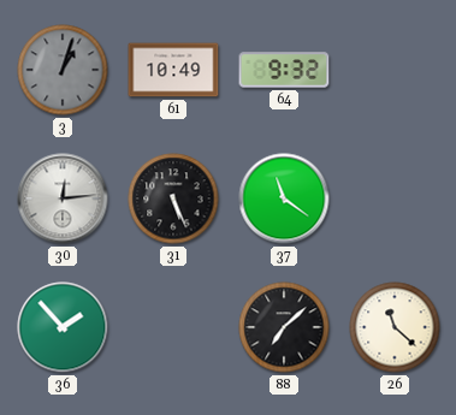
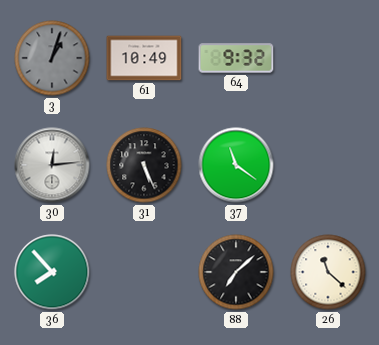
36: 1:53 -> 7:53
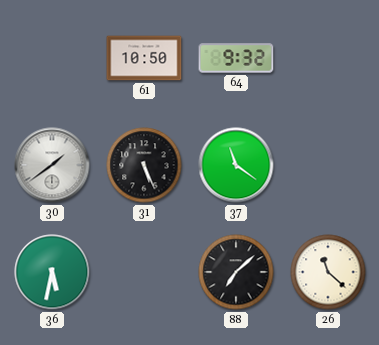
3: 1:03 -> none
61: 10:49 -> 10:50
30: 12:14 -> 1:39
36: 7:53 -> 5:32
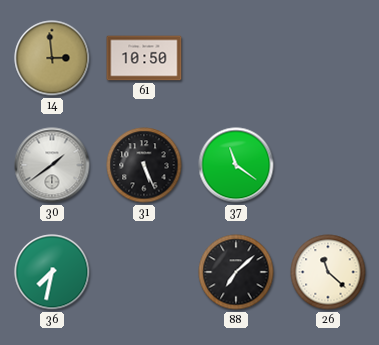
14: none -> 2:59
64: 9:32 -> none
36: 5:32 -> 7:32
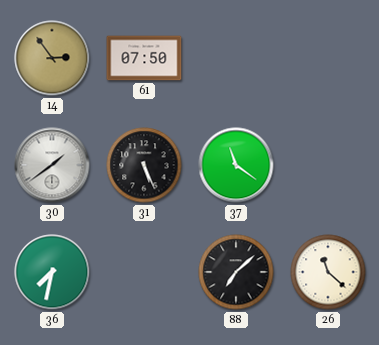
14: 2:59 -> 2:54
61: 10:50 -> 07:50
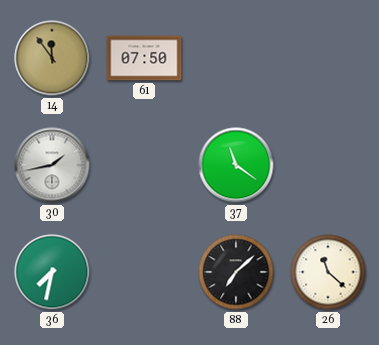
14: 2:54 -> 11:54
30: 1:39 -> 1:43
31: 5:26 -> none
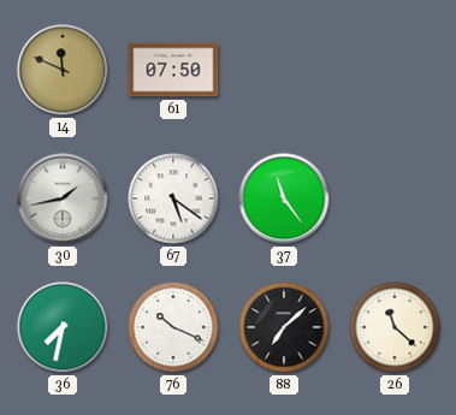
14: 11:54 -> 11:49
67: none -> 5:21
37: 11:21 -> 11:24
76: none -> 10:19
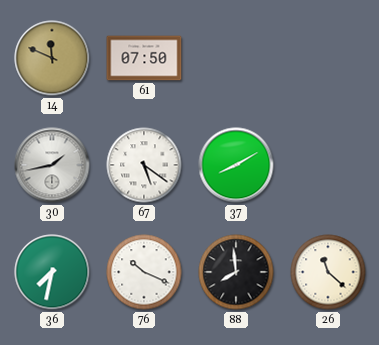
37: 11:24 -> 8:10
88: 7:08 -> 7:59
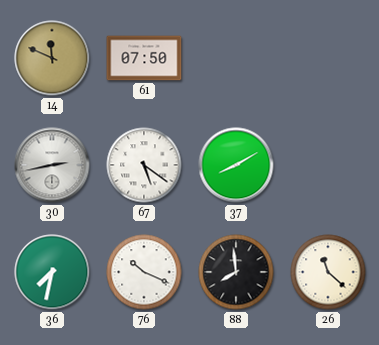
30: 1:43 -> 2:43
